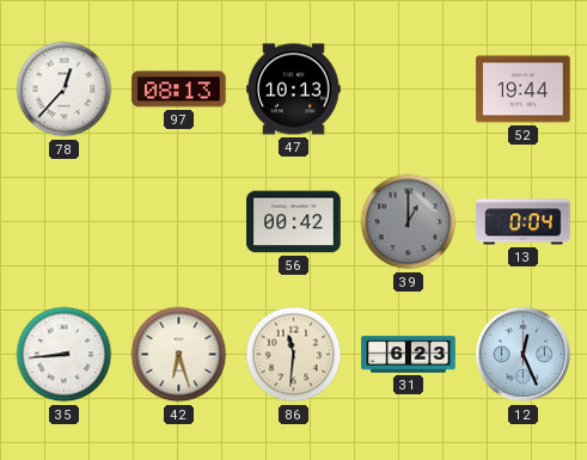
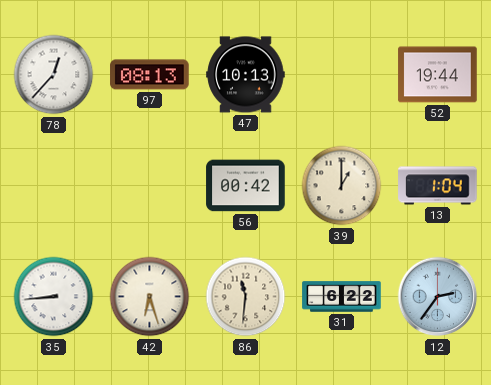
39 dial: grey -> cream
13: 0:04 -> 1:04
31: 6:23 -> 6:22
12: 12:26 -> 2:36
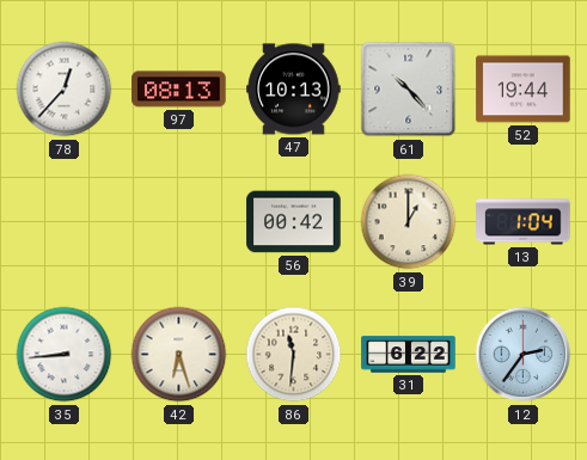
61: none -> 10:23
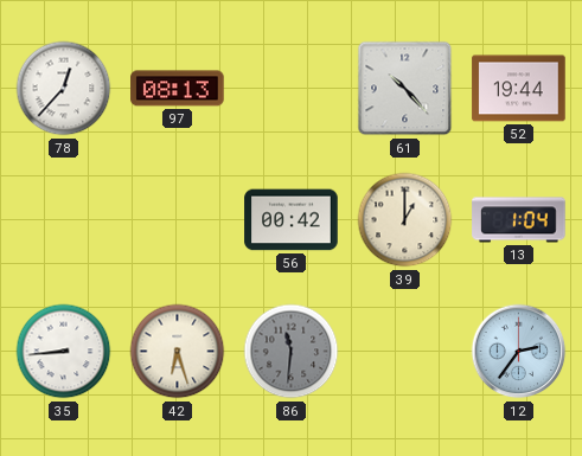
47: 10:13 -> none
86 dial: cream -> grey
31: 6:22 -> none
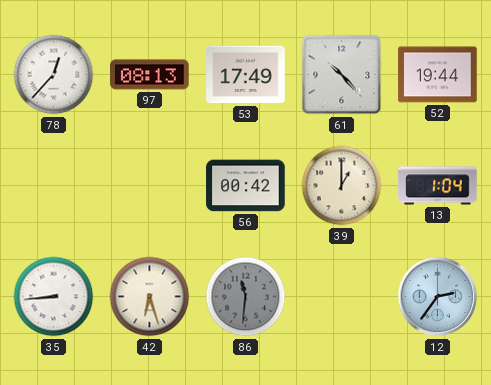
53: none -> 17:49
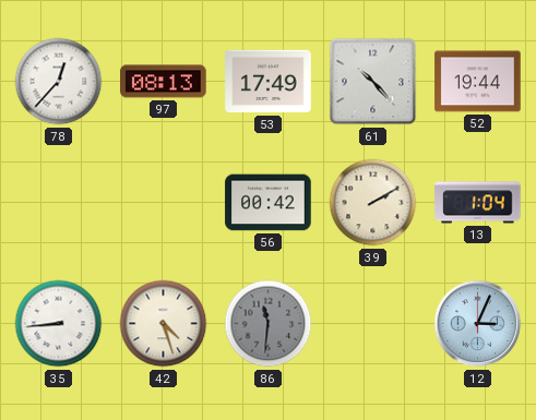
39: 1:00 -> 2:10
42: 6:27 -> 4:27
12: 2:36 -> 3:04
